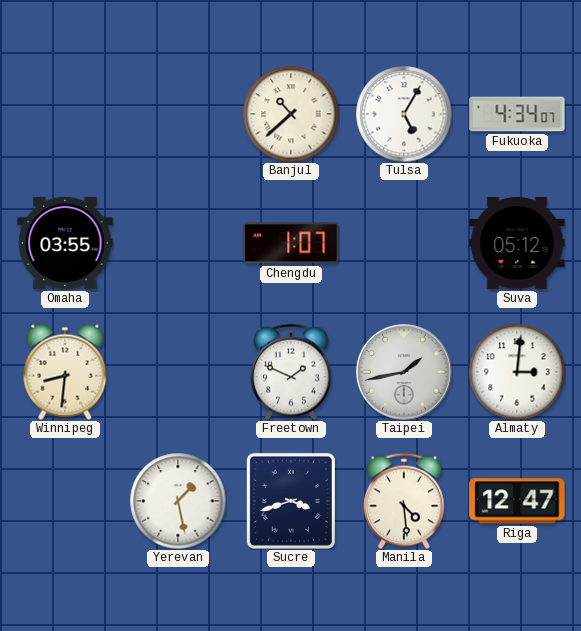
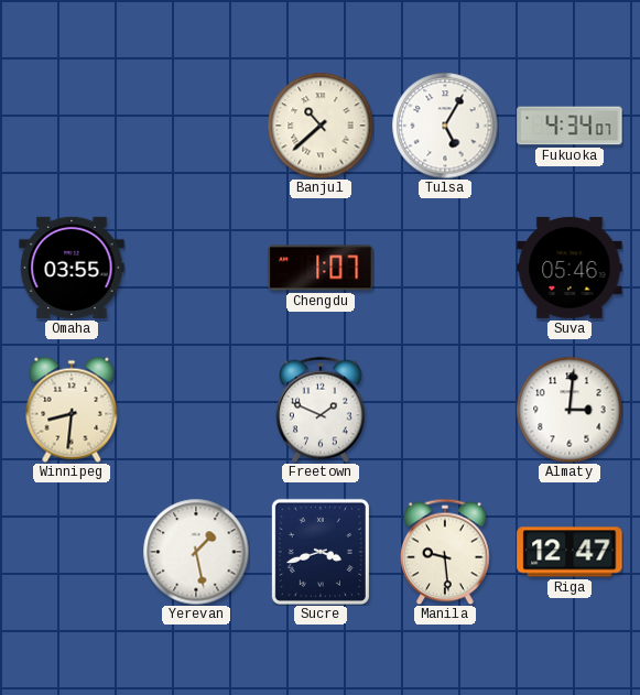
Suva: 05:12 -> 05:46
Taipei: 1:43 -> none
Manila: 4:29 -> 9:29
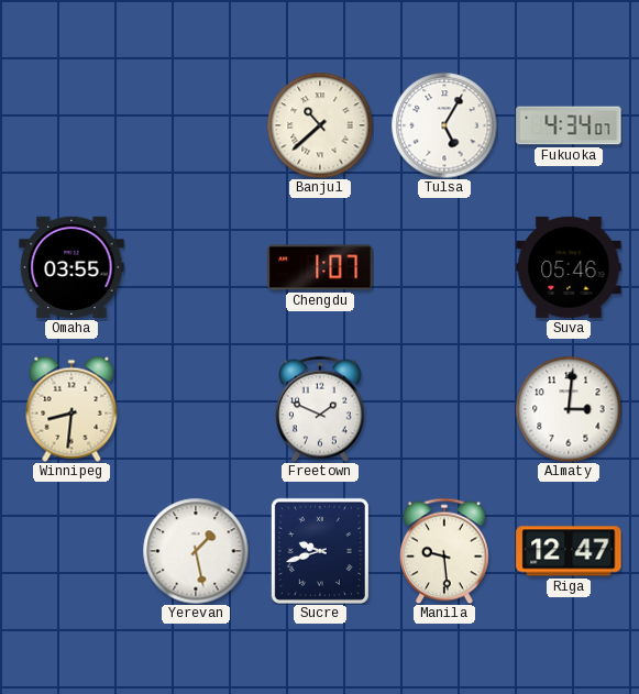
Sucre: 3:42 -> 9:42
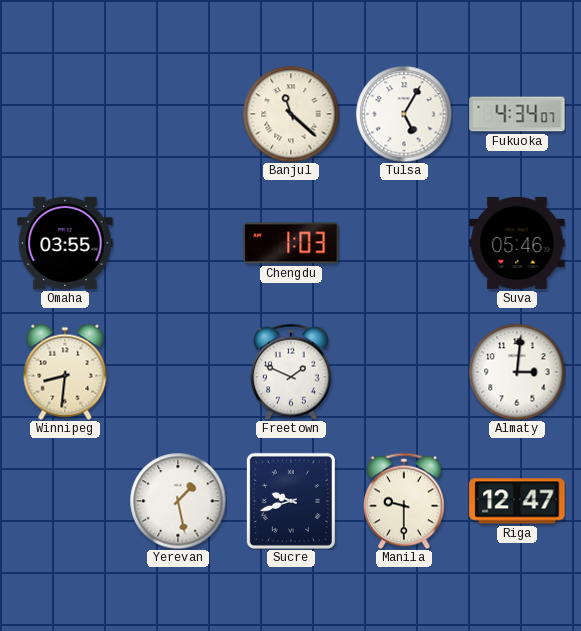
Banjul: 10:38 -> 11:22
Chengdu: 1:07 -> 1:03
Manila: 9:29 -> 9:30
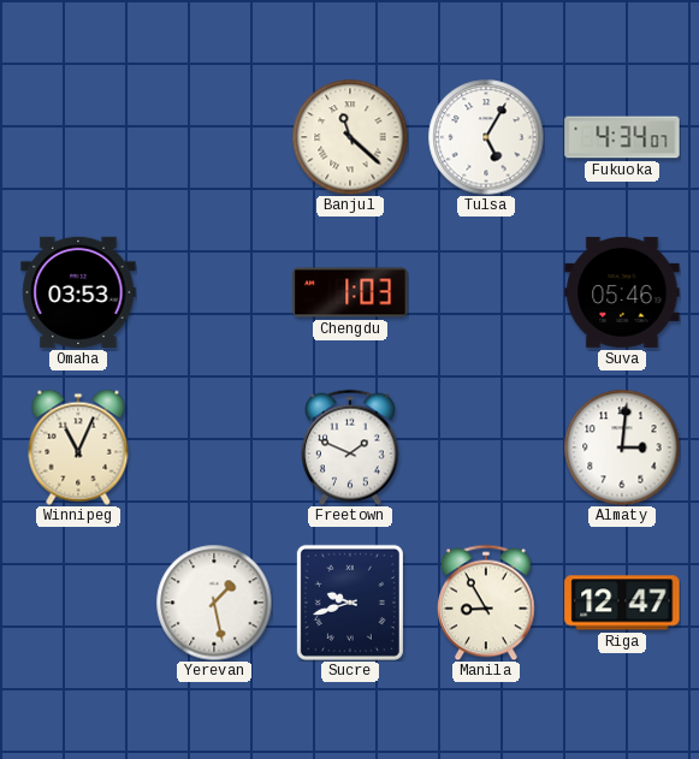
Omaha: 03:55 -> 03:53
Winnipeg: 8:31 -> 11:04
Manila: 9:30 -> 8:55
